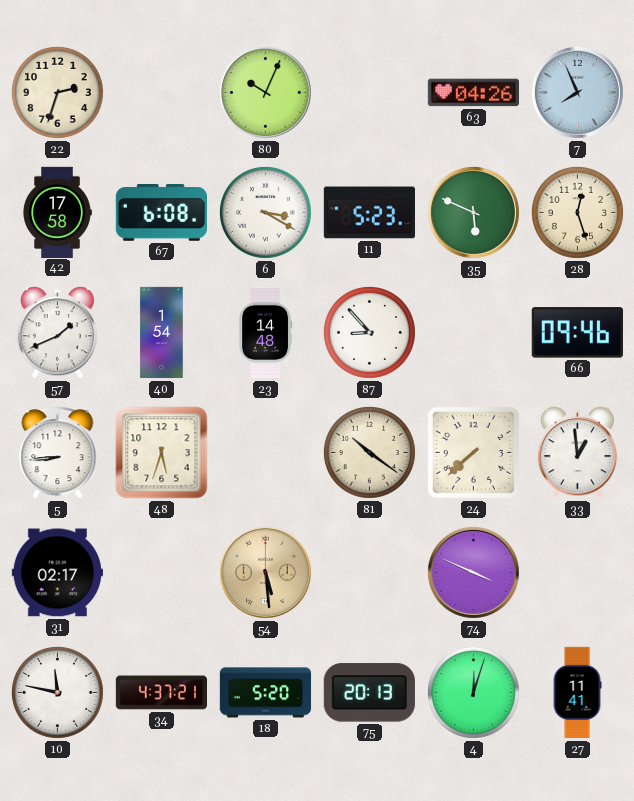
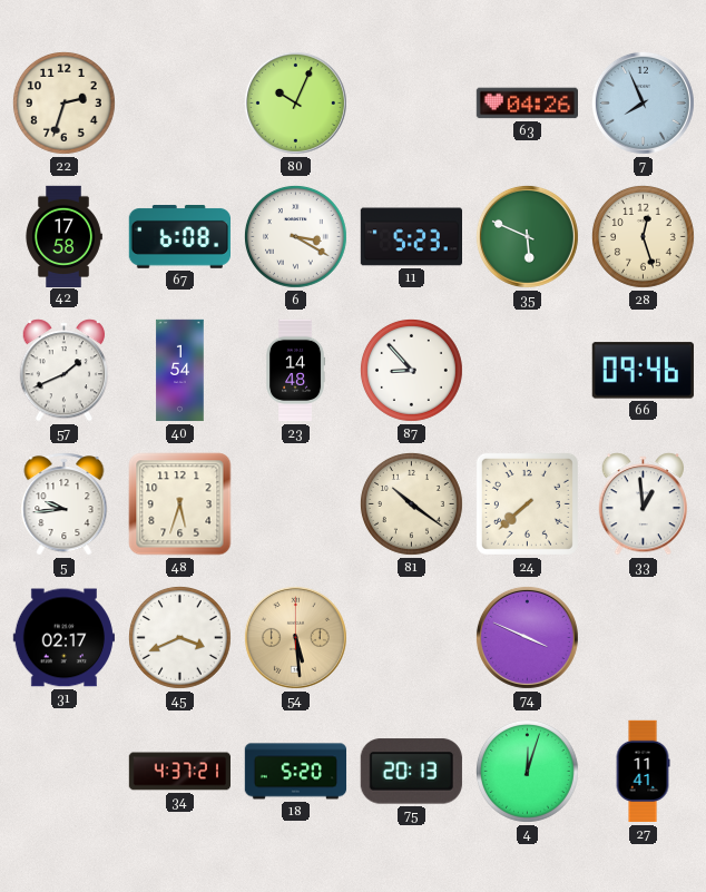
5: 8:44 -> 9:44
45: none -> 3:41
10: 11:47 -> none
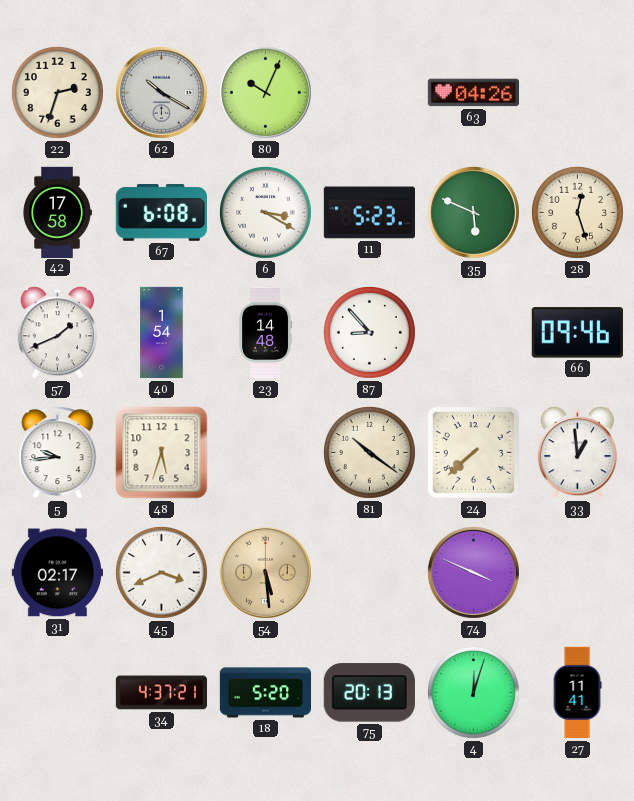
62: none -> 10:20
7: 7:56 -> none
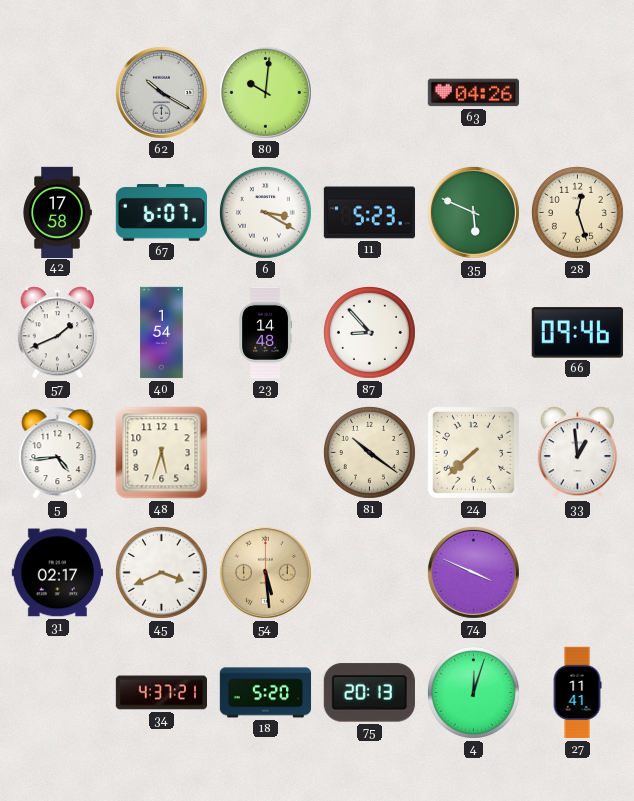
22: 2:33 -> none
80: 10:04 -> 10:01
67: 6:08 -> 6:07
5: 9:44 -> 4:44
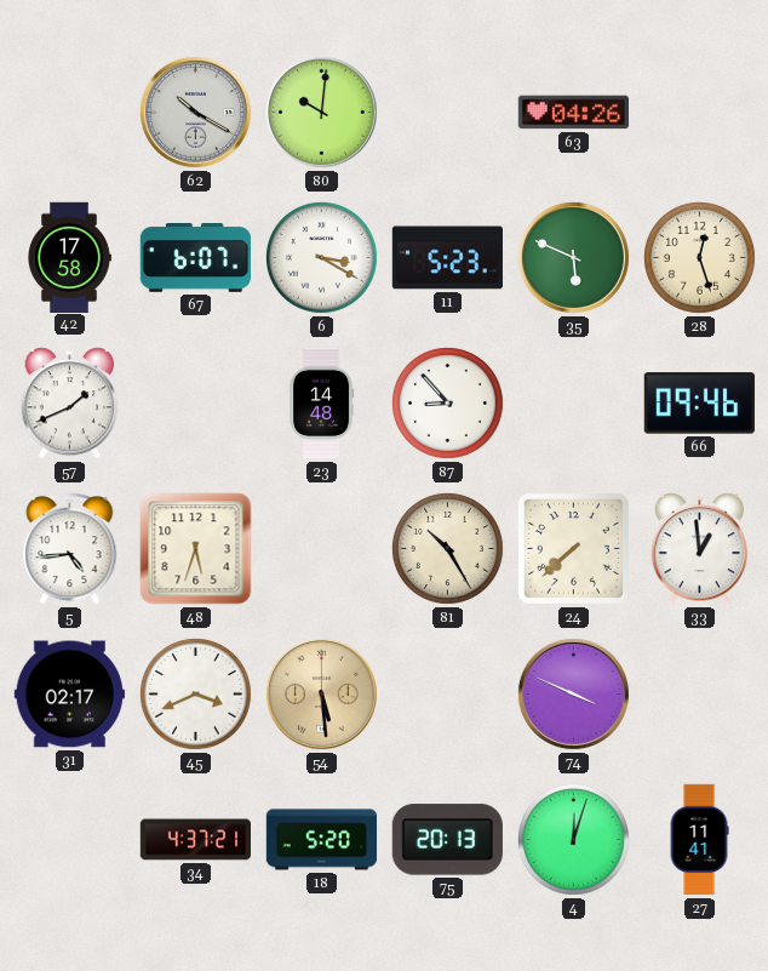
40: 1:54 -> none
81: 10:21 -> 10:25
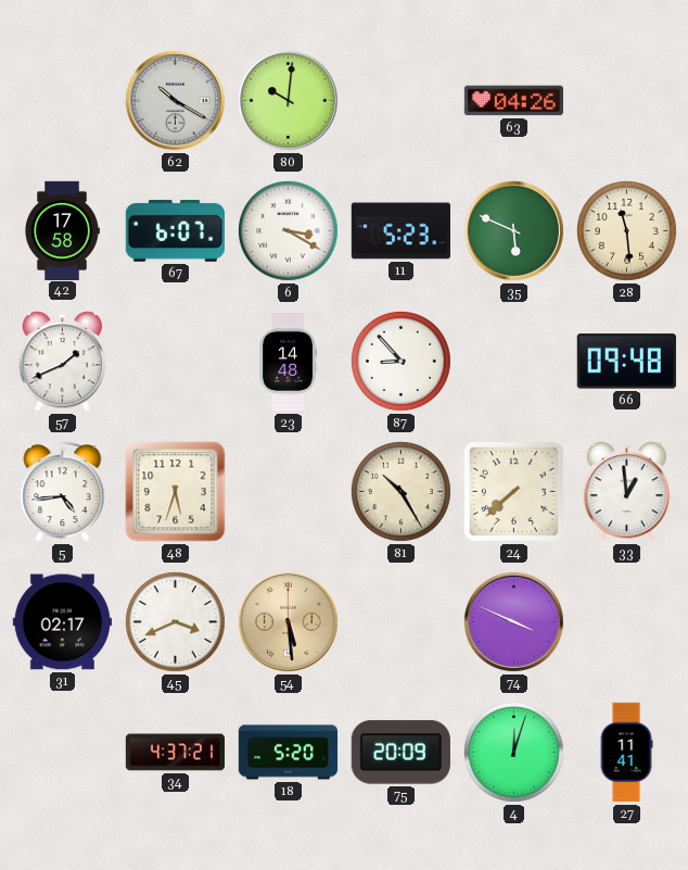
28: 12:27 -> 11:29
66: 09:46 -> 09:48
75: 20:13 -> 20:09
